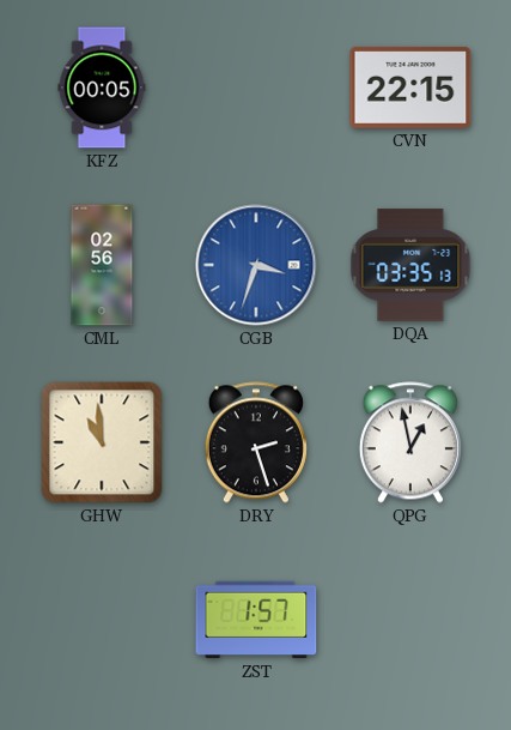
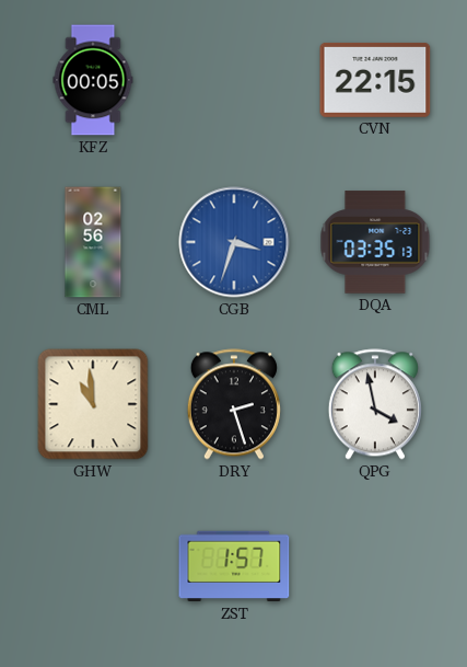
QPG: 12:58 -> 3:58
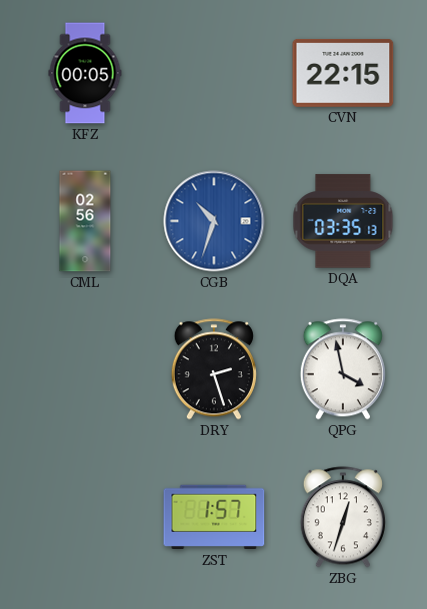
CGB: 3:33 -> 10:33
GHW: 10:59 -> none
ZBG: none -> 12:33
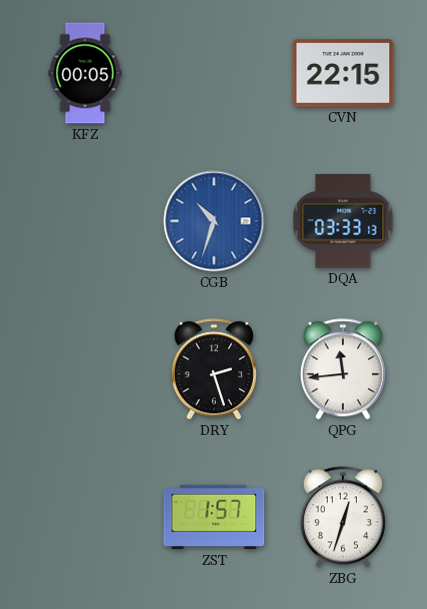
CML: 02:56 -> none
DQA: 03:35 -> 03:33
QPG: 3:58 -> 11:44
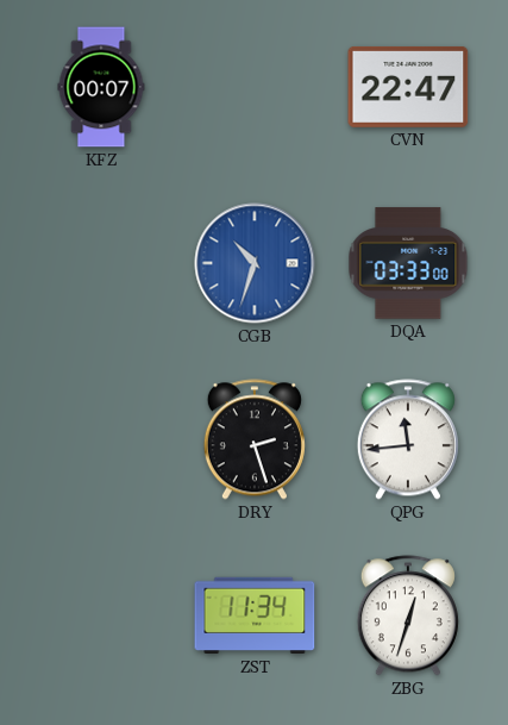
KFZ: 00:05 -> 00:07
CVN: 22:15 -> 22:47
DQA: 03:33:13 -> 03:33:00
ZST: 1:57 -> 11:34
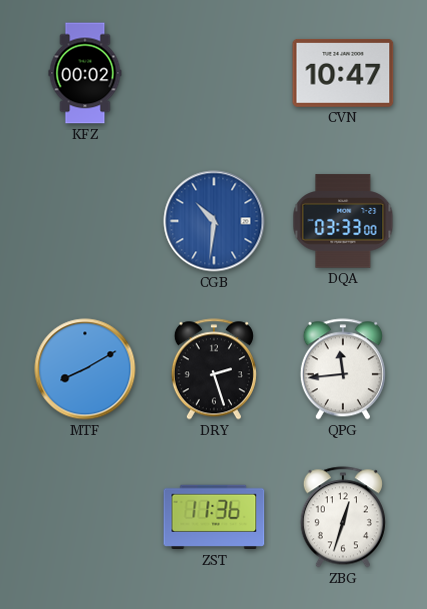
KFZ: 00:07 -> 00:02
CVN: 22:47 -> 10:47
CGB: 10:33 -> 10:31
MTF: none -> 8:10
ZST: 11:34 -> 11:36
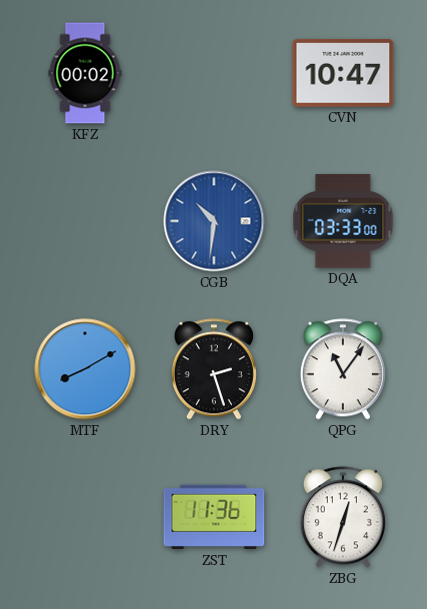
QPG: 11:44 -> 11:06
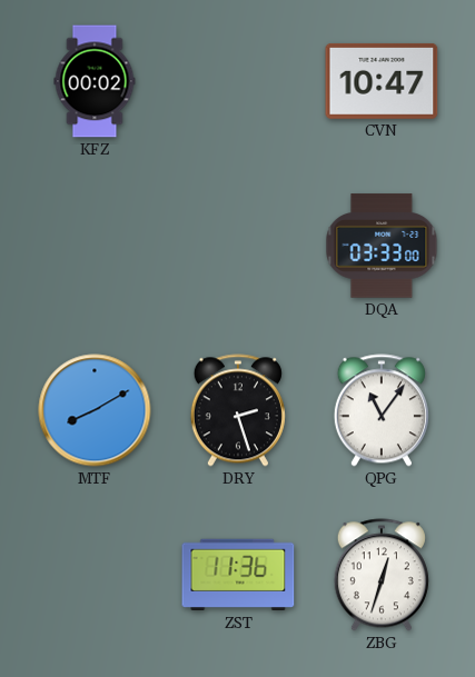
CGB: 10:31 -> none
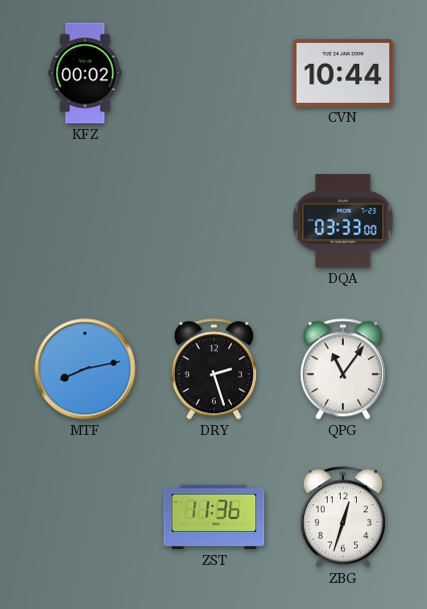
CVN: 10:47 -> 10:44
MTF: 8:10 -> 8:13
